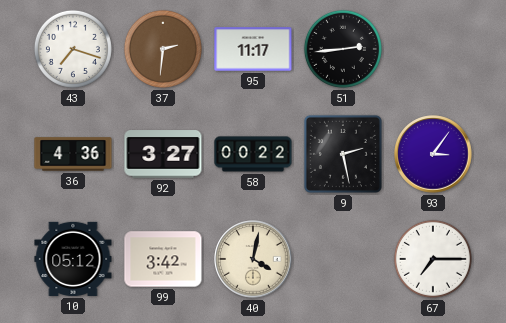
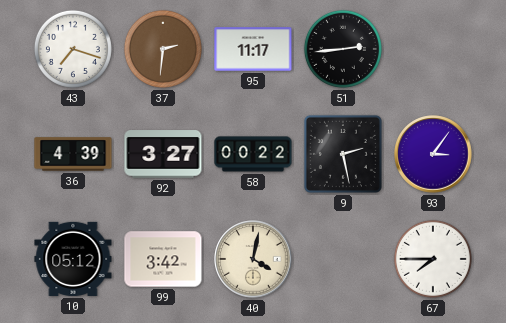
36: 4:36 -> 4:39
67: 7:15 -> 7:45
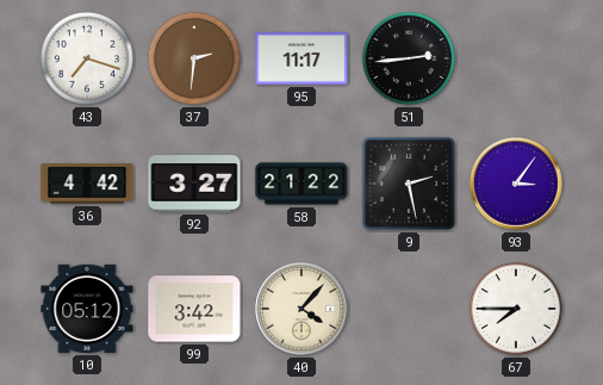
36: 4:39 -> 4:42
58: 00:22 -> 21:22
40: 4:02 -> 4:07
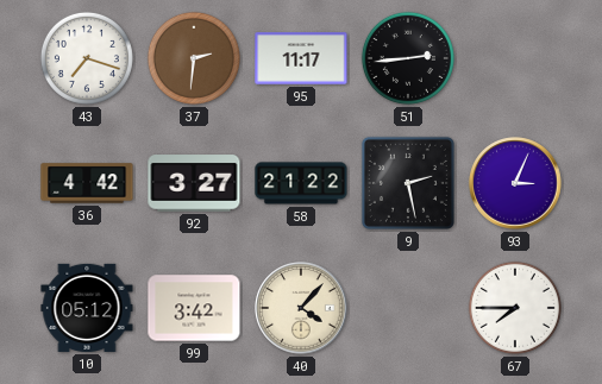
93: 3:06 -> 3:04
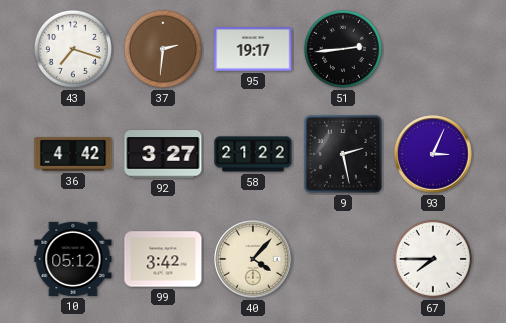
95: 11:17 -> 19:17
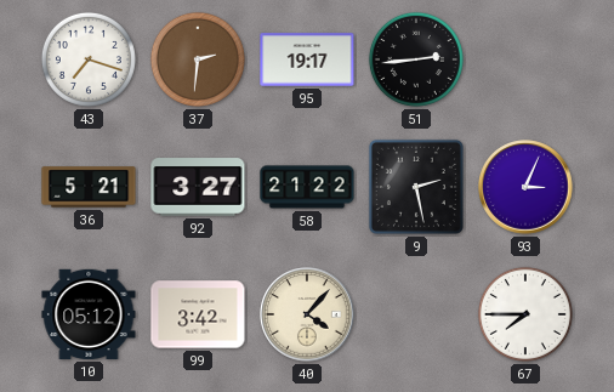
36: 4:42 -> 5:21
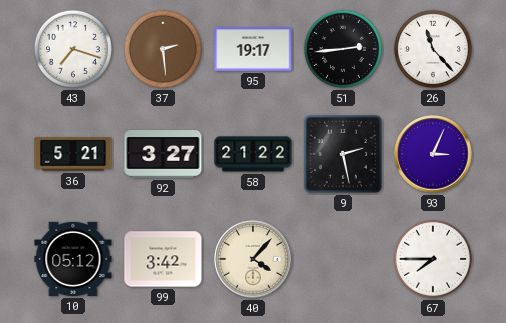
37: 2:31 -> 2:29
26: none -> 11:23
